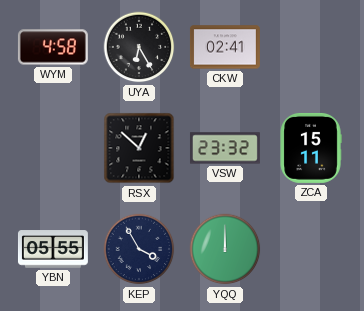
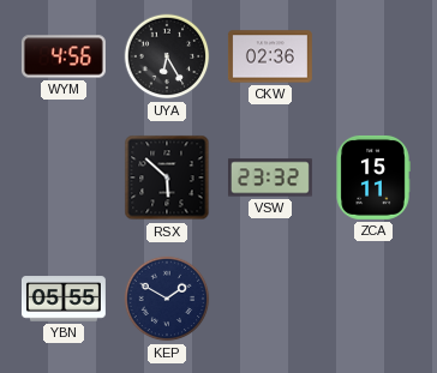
WYM: 4:58 -> 4:56
CKW: 02:41 -> 02:36
RSX: 12:52 -> 5:52
KEP: 3:55 -> 1:50
YQQ: 12:00 -> none
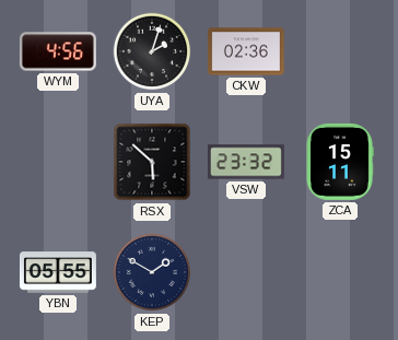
UYA: 6:25 -> 2:03
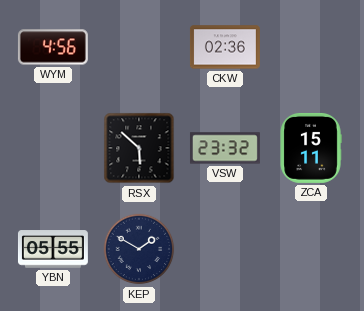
UYA: 2:03 -> none
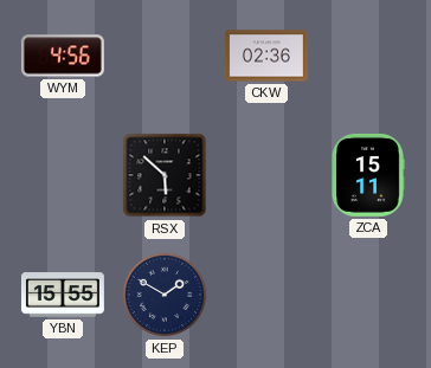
VSW: 23:32 -> none
YBN: 05:55 -> 15:55
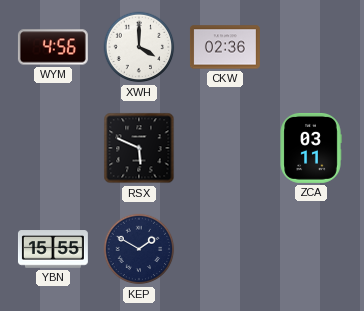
XWH: none -> 4:00
RSX: 5:52 -> 5:49
ZCA: 15:11 -> 03:11
